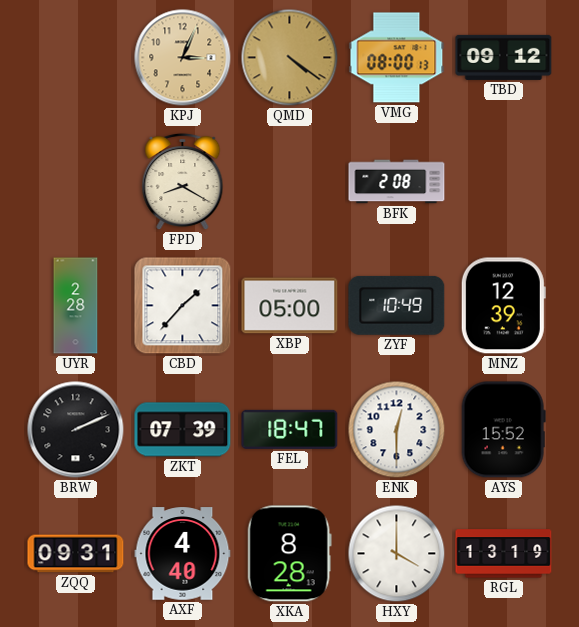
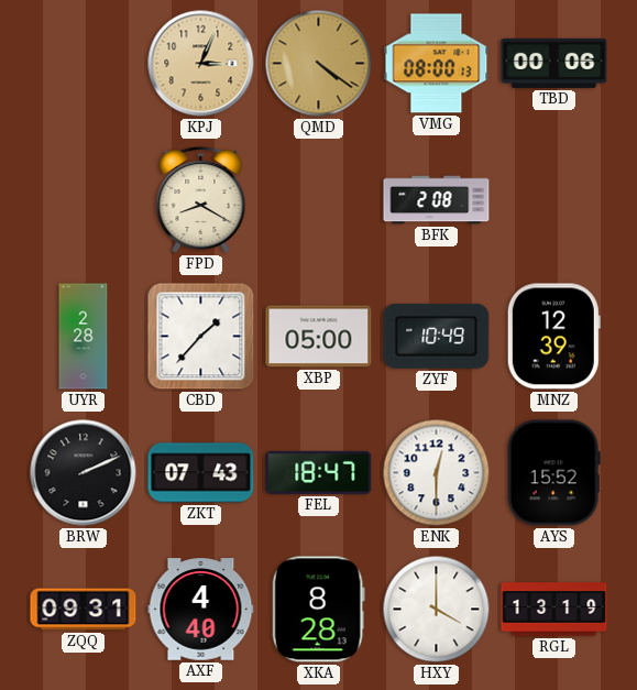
TBD: 09:12 -> 00:06
ZKT: 07:39 -> 07:43
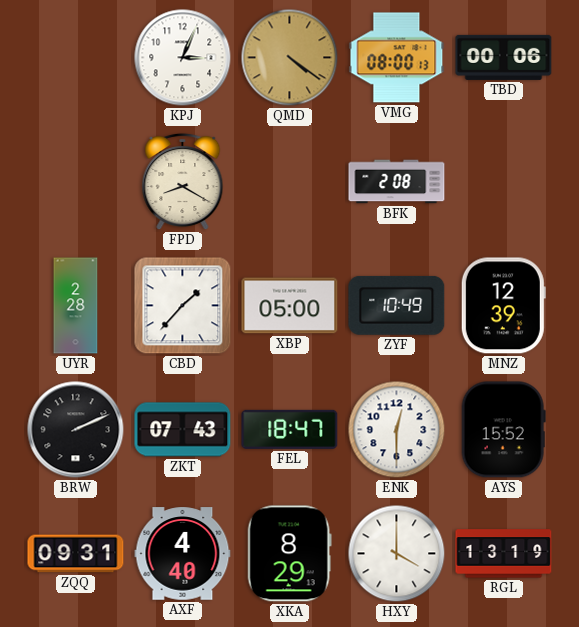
KPJ dial: champagne -> white
XKA: 8:28 -> 8:29
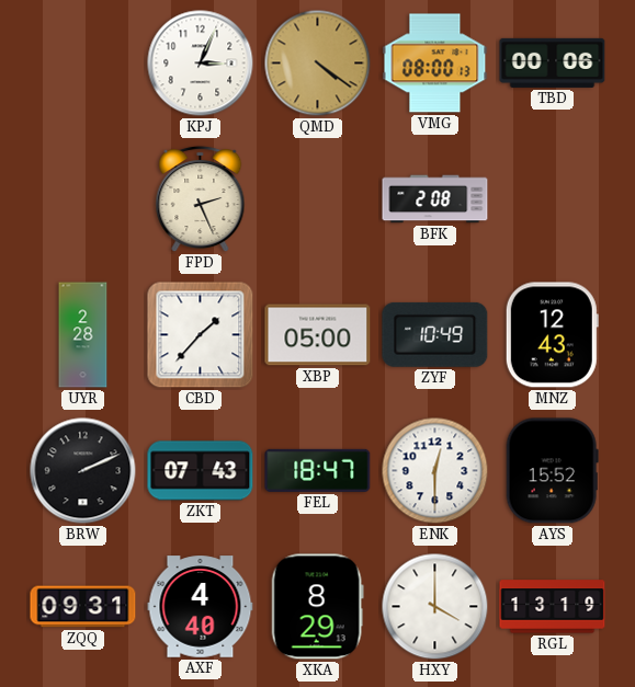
FPD: 8:20 -> 2:26
MNZ: 12:39 -> 12:43
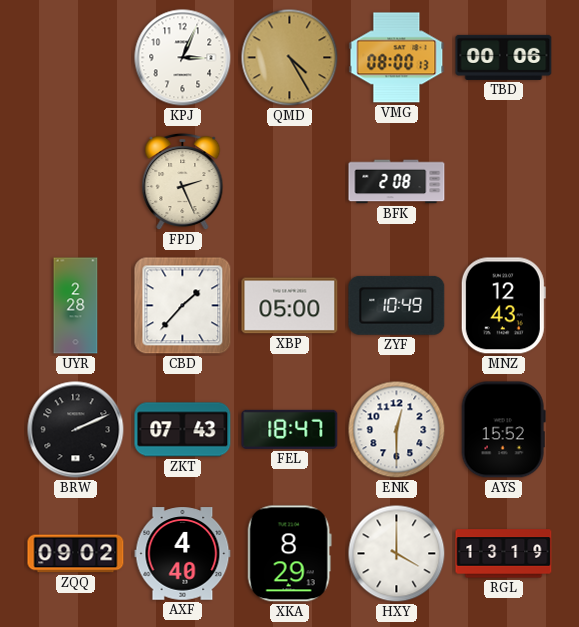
QMD: 4:21 -> 4:25
ZQQ: 09:31 -> 09:02
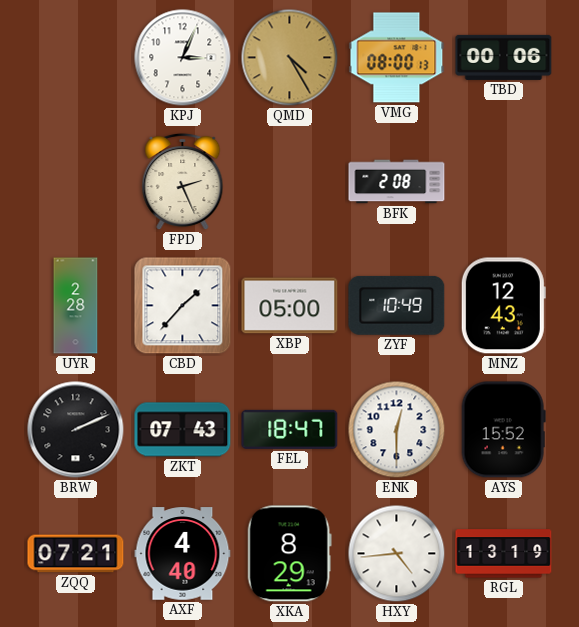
ZQQ: 09:02 -> 07:21
HXY: 4:00 -> 4:44
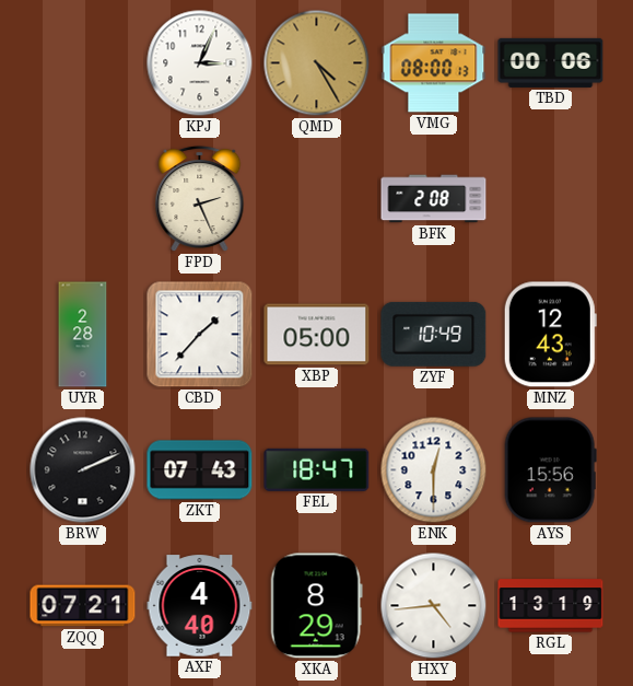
AYS: 15:52 -> 15:56
